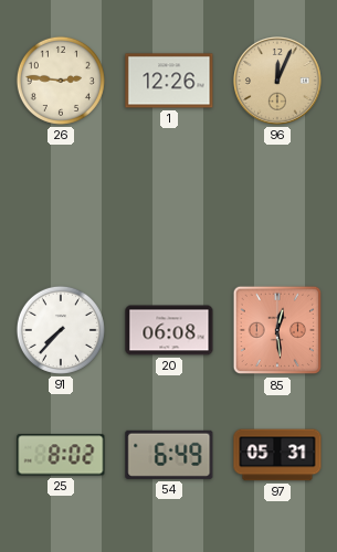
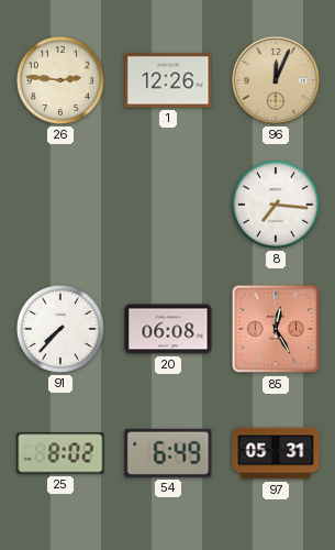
8: none -> 7:16
85: 12:29 -> 12:25
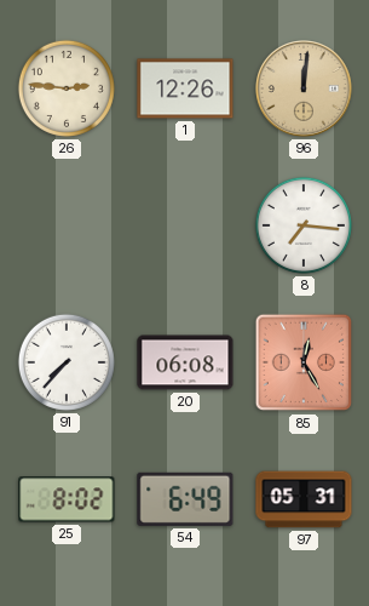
96: 12:04 -> 12:01
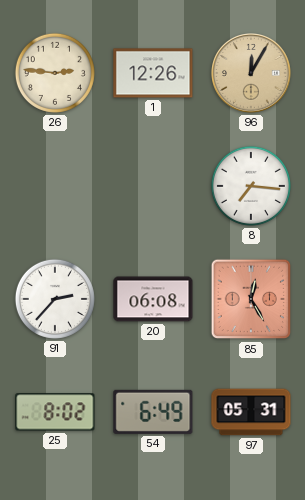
96: 12:01 -> 12:05
91: 7:37 -> 2:37
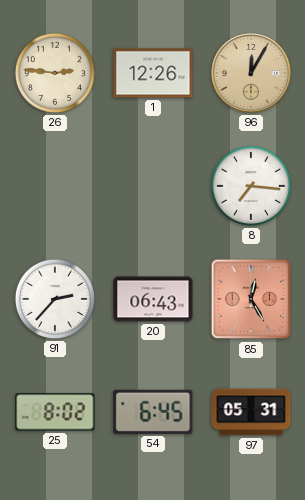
20: 06:08 -> 06:43
54: 6:49 -> 6:45
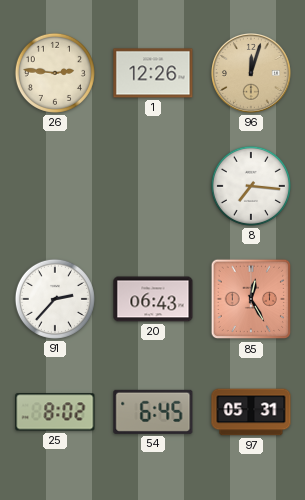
96: 12:05 -> 12:03
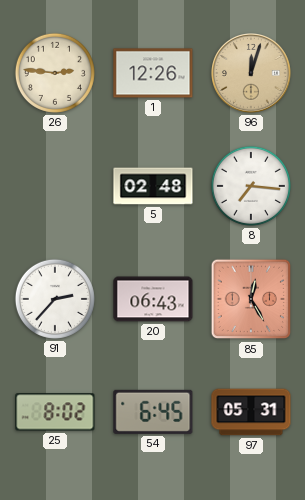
5: none -> 02:48
